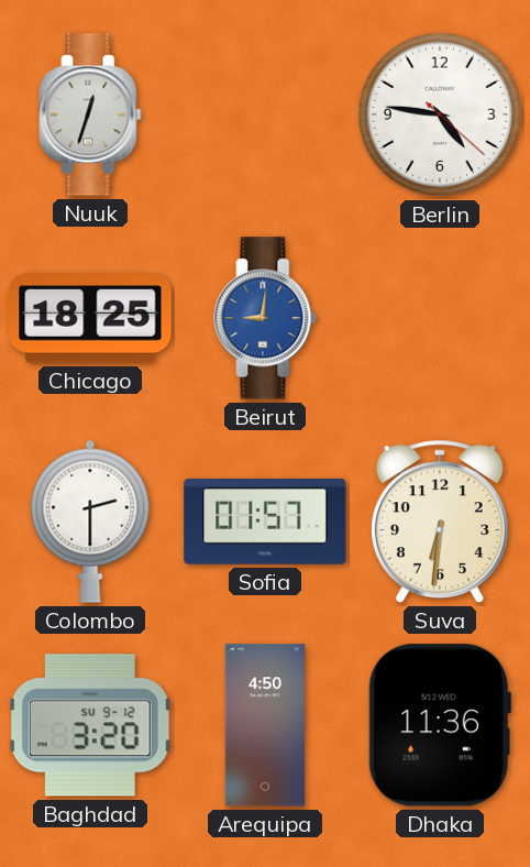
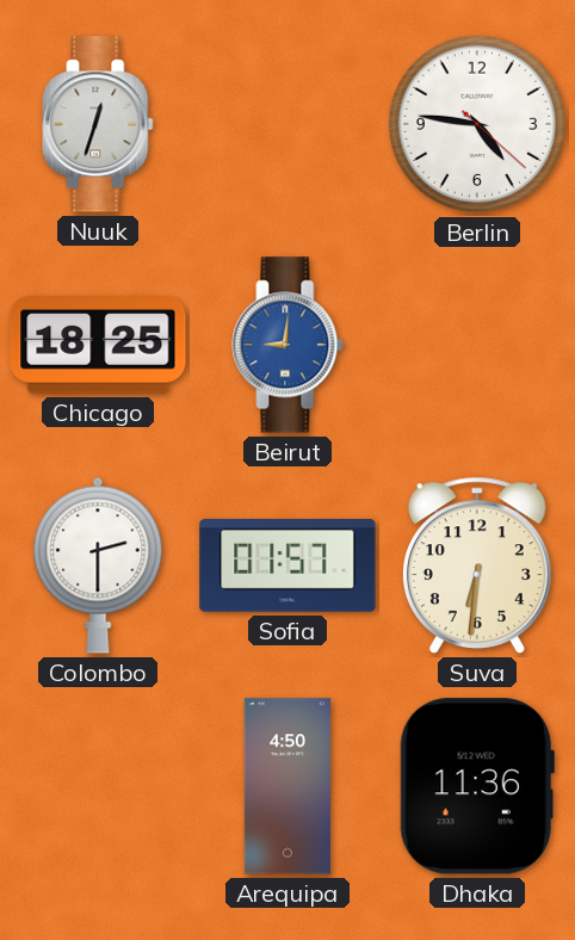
Baghdad: 3:20 -> none
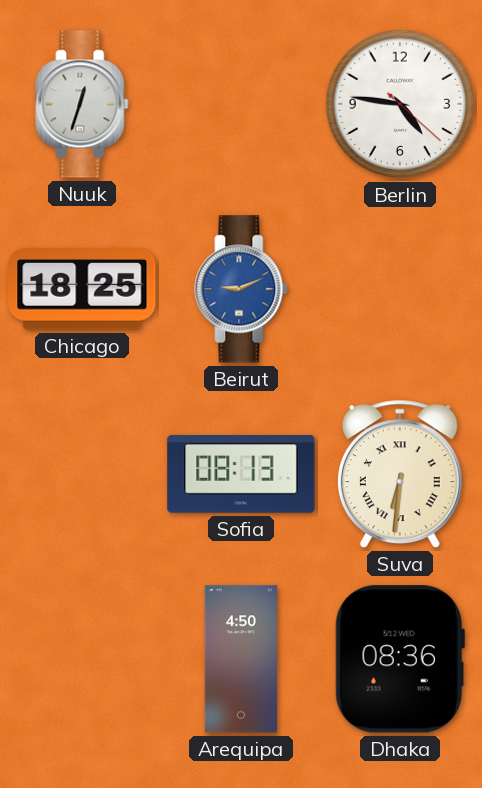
Beirut: 9:01 -> 9:11
Colombo: 2:30 -> none
Sofia: 01:57 -> 08:13
Suva numerals: Arabic -> Roman
Dhaka: 11:36 -> 08:36
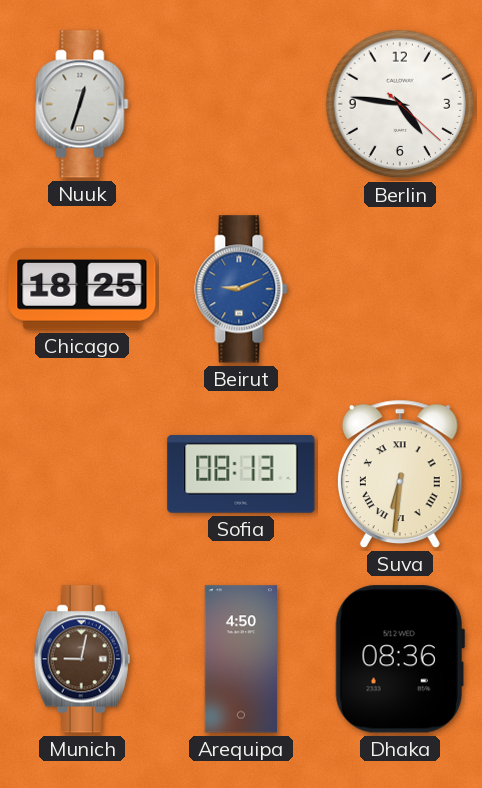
Munich: none -> 9:02
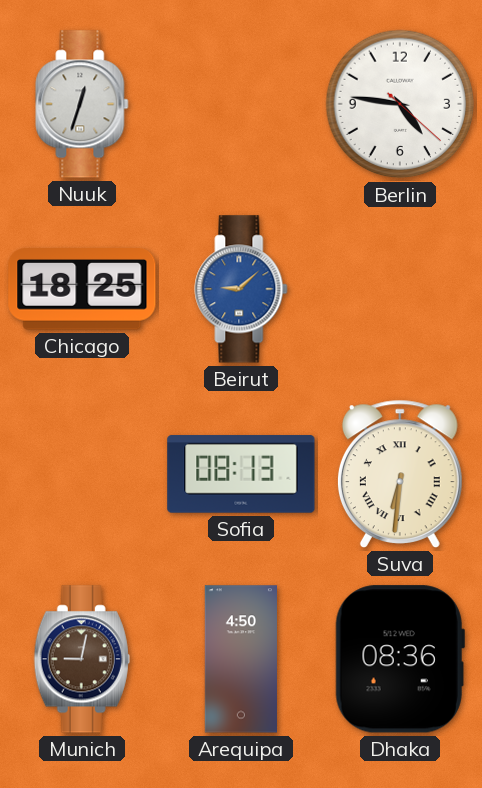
Beirut: 9:11 -> 9:08
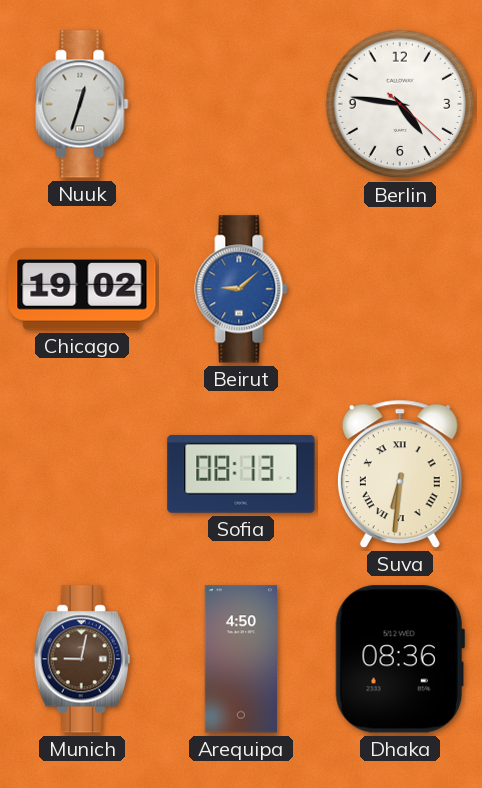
Chicago: 18:25 -> 19:02
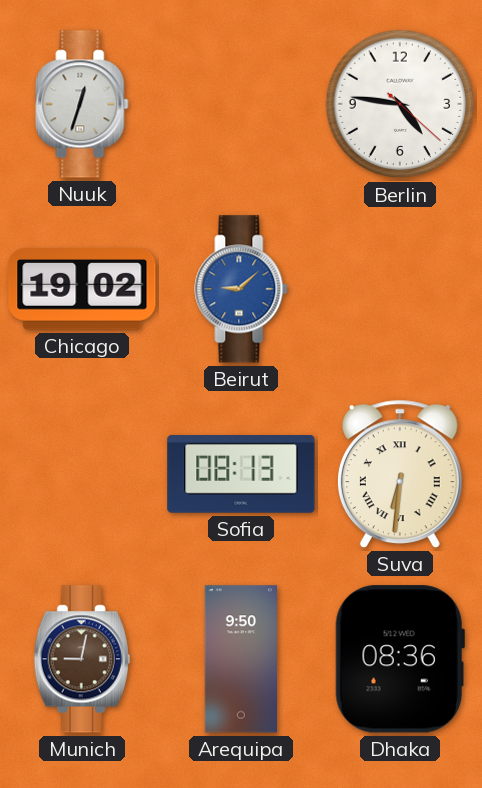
Arequipa: 4:50 -> 9:50
